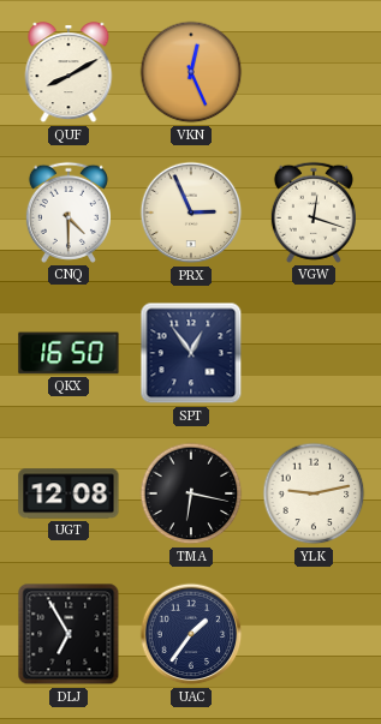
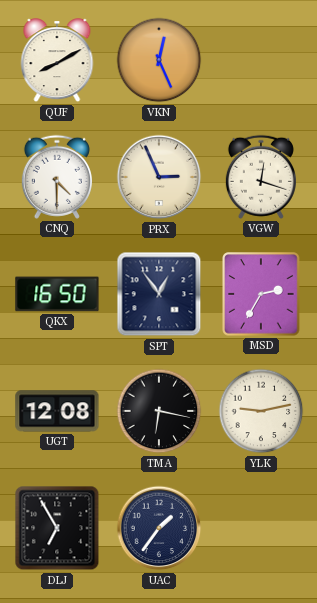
MSD: none -> 2:35
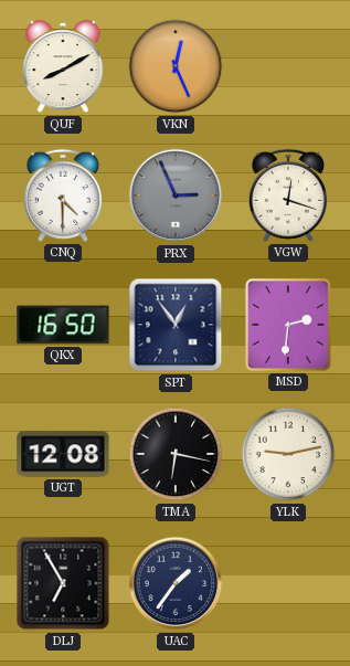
PRX dial: cream -> grey
MSD: 2:35 -> 2:31
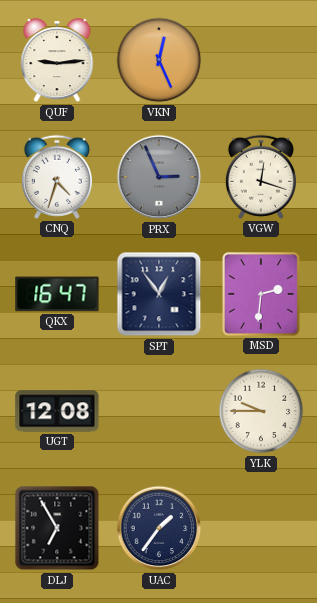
QUF: 8:10 -> 9:14
CNQ: 4:30 -> 4:33
QKX: 16:50 -> 16:47
TMA: 6:17 -> none
YLK: 9:13 -> 9:45
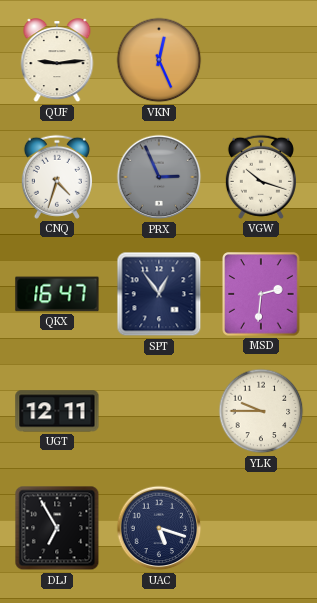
VGW: 12:18 -> 10:18
UGT: 12:08 -> 12:11
UAC: 1:36 -> 5:18
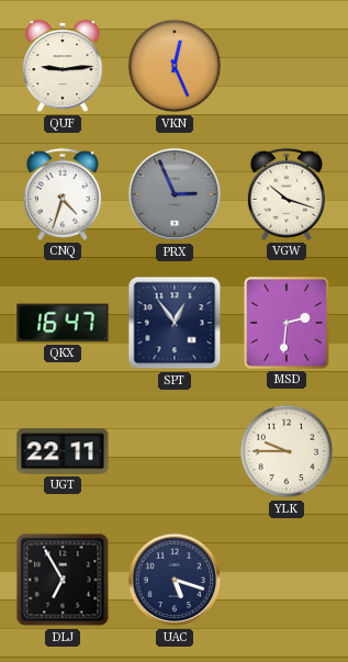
UGT: 12:11 -> 22:11
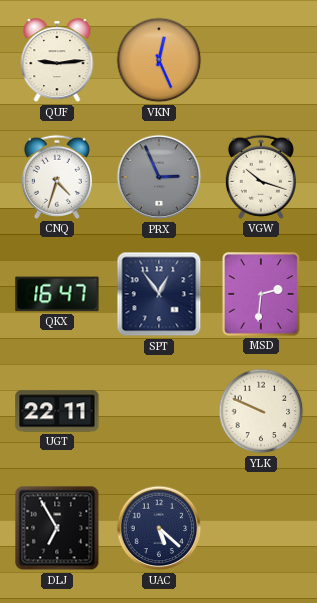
YLK: 9:45 -> 9:49
UAC: 5:18 -> 5:22
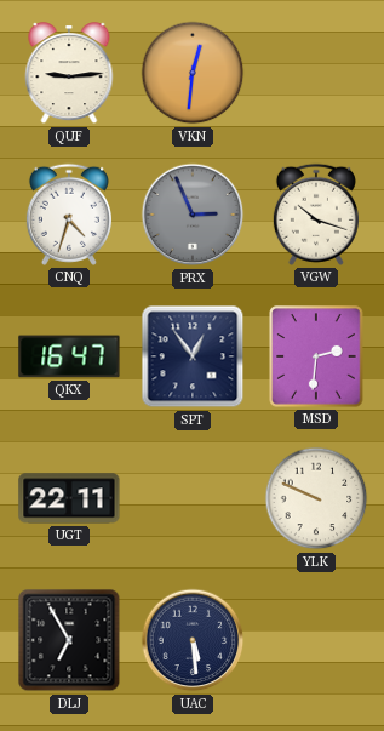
VKN: 12:26 -> 12:31
UAC: 5:22 -> 5:29
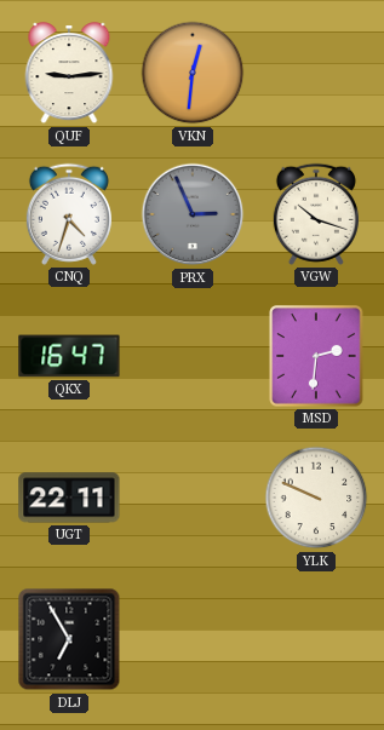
SPT: 12:54 -> none
UAC: 5:29 -> none
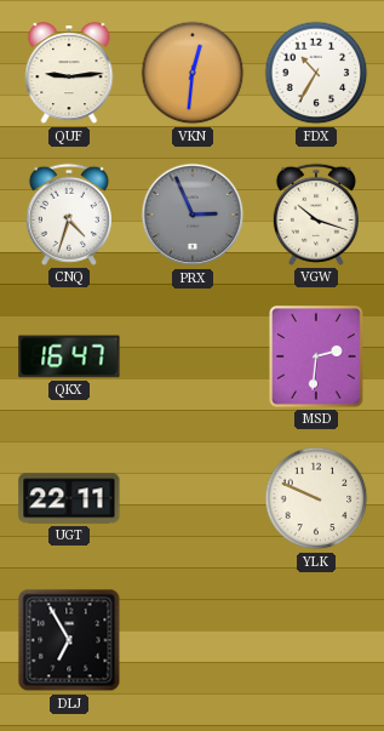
FDX: none -> 10:35
